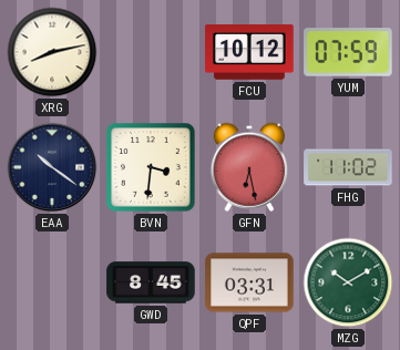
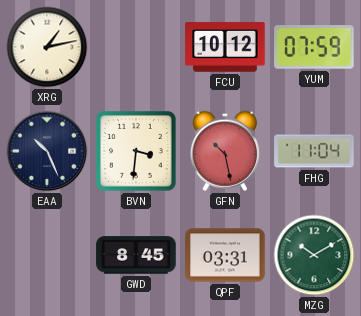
XRG: 8:13 -> 1:13
EAA: 10:21 -> 10:26
GFN: 6:28 -> 10:28
FHG: 11:02 -> 11:04
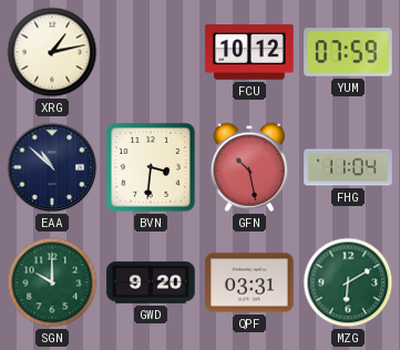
EAA: 10:26 -> 10:52
SGN: none -> 10:00
GWD: 8:45 -> 9:20
MZG: 10:10 -> 6:10
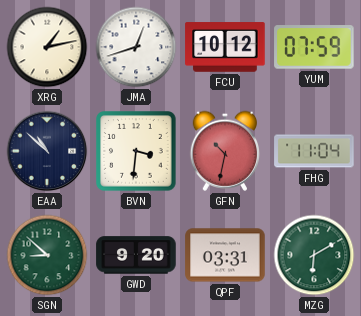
JMA: none -> 12:42
GFN: 10:28 -> 10:32
SGN: 10:00 -> 8:52
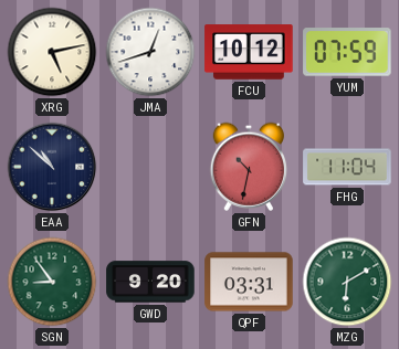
XRG: 1:13 -> 5:13
BVN: 3:31 -> none
SGN: 8:52 -> 8:54
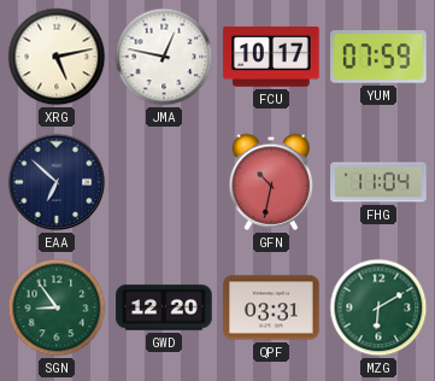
JMA: 12:42 -> 12:47
FCU: 10:12 -> 10:17
EAA: 10:52 -> 6:52
GWD: 9:20 -> 12:20
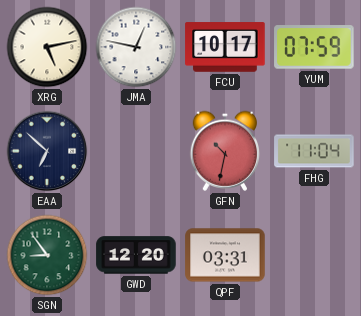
MZG: 6:10 -> none
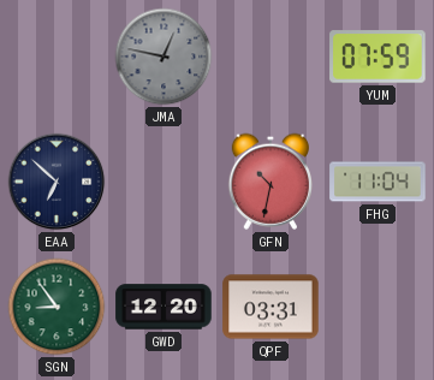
XRG: 5:13 -> none
JMA dial: white -> grey
FCU: 10:17 -> none
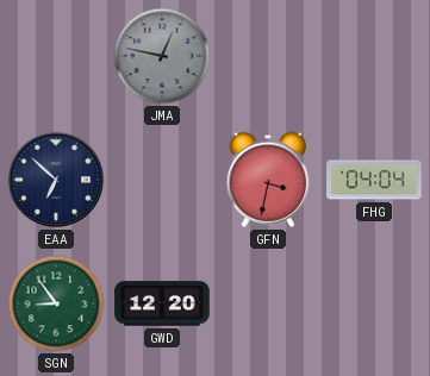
YUM: 07:59 -> none
GFN: 10:32 -> 3:32
FHG: 11:04 -> 04:04
QPF: 03:31 -> none
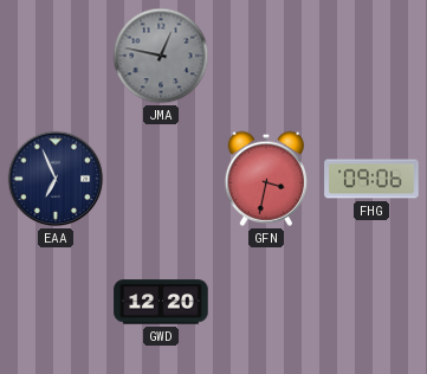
EAA: 6:52 -> 6:56
FHG: 04:04 -> 09:06
SGN: 8:54 -> none
